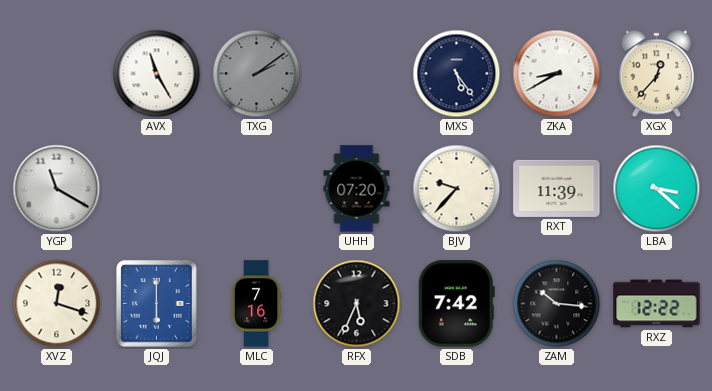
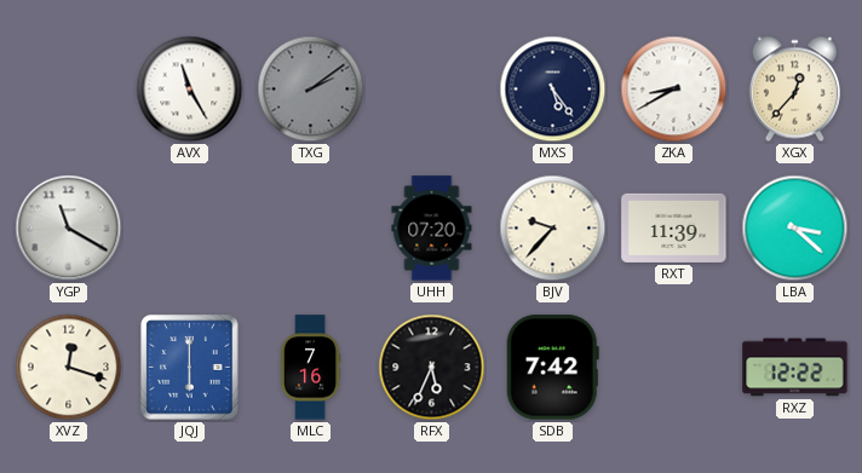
ZAM: 10:16 -> none
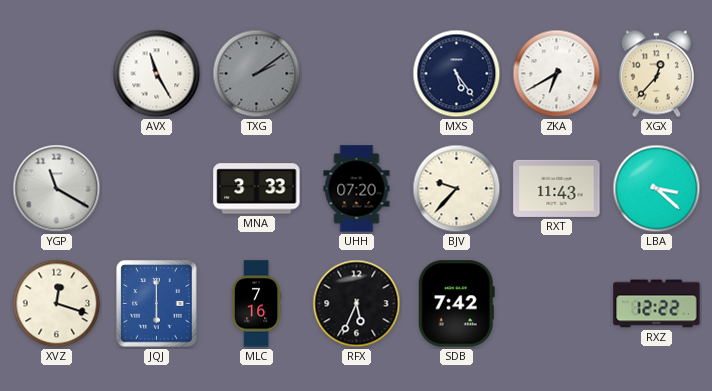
ZKA: 8:40 -> 6:40
MNA: none -> 3:33
RXT: 11:39 -> 11:43
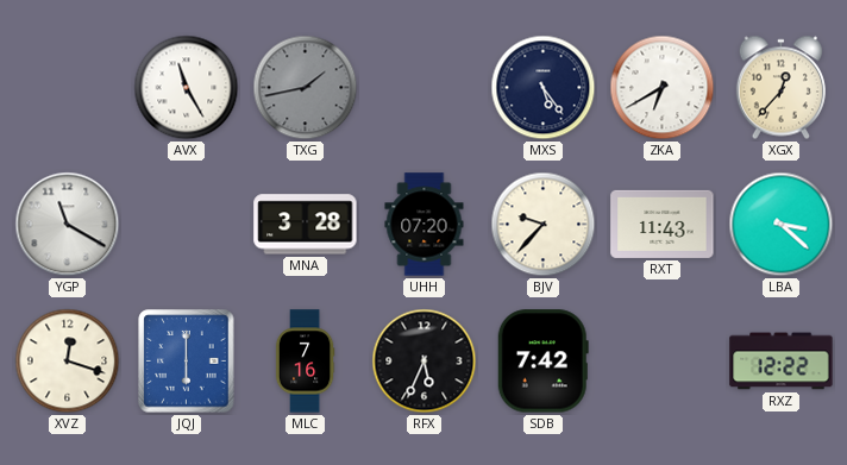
TXG: 2:09 -> 1:43
MNA: 3:33 -> 3:28
